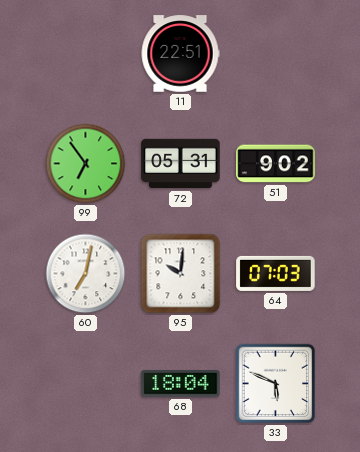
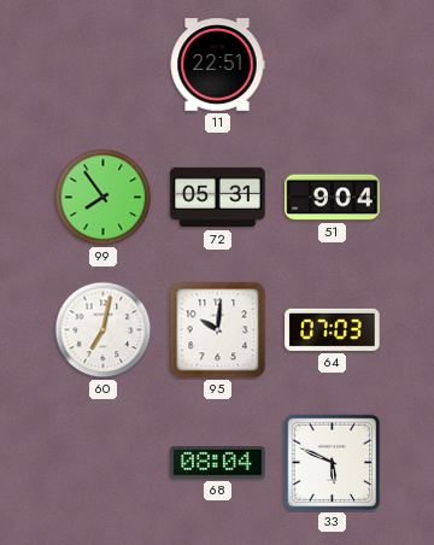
99: 6:54 -> 7:54
51: 9:02 -> 9:04
68: 18:04 -> 08:04
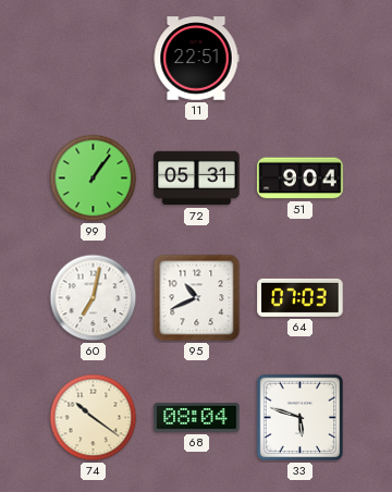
99: 7:54 -> 1:06
95: 10:01 -> 10:41
74: none -> 10:21
33: 5:49 -> 5:48
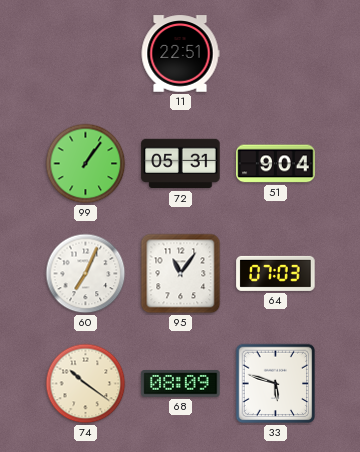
60: 7:02 -> 7:04
95: 10:41 -> 11:06
68: 08:04 -> 08:09
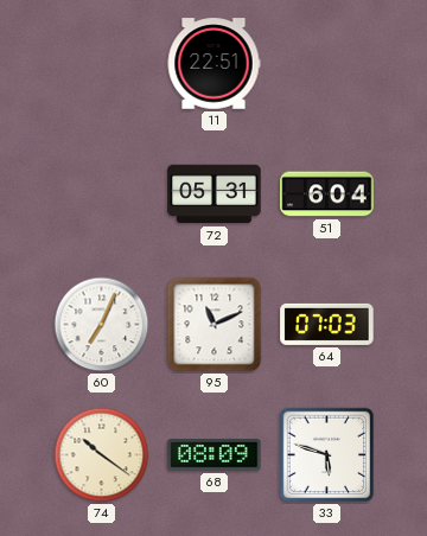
99: 1:06 -> none
51: 9:04 -> 6:04
95: 11:06 -> 11:11
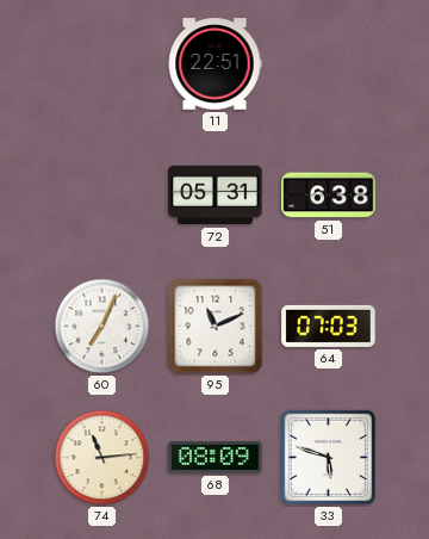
51: 6:04 -> 6:38
74: 10:21 -> 11:14
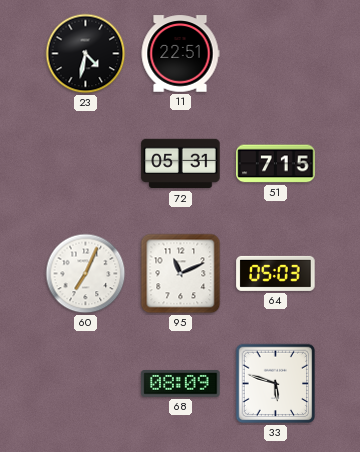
23: none -> 4:32
51: 6:38 -> 7:15
64: 07:03 -> 05:03
74: 11:14 -> none
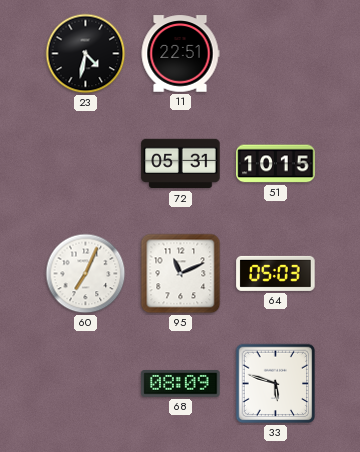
51: 7:15 -> 10:15
